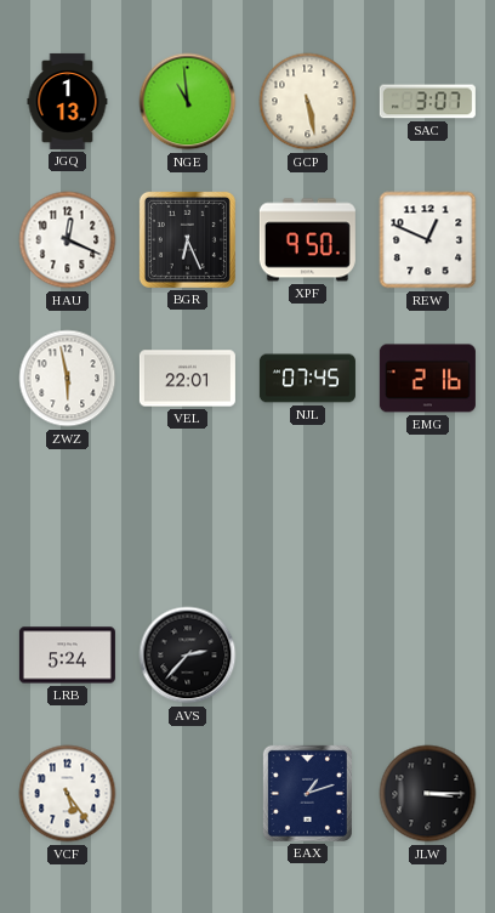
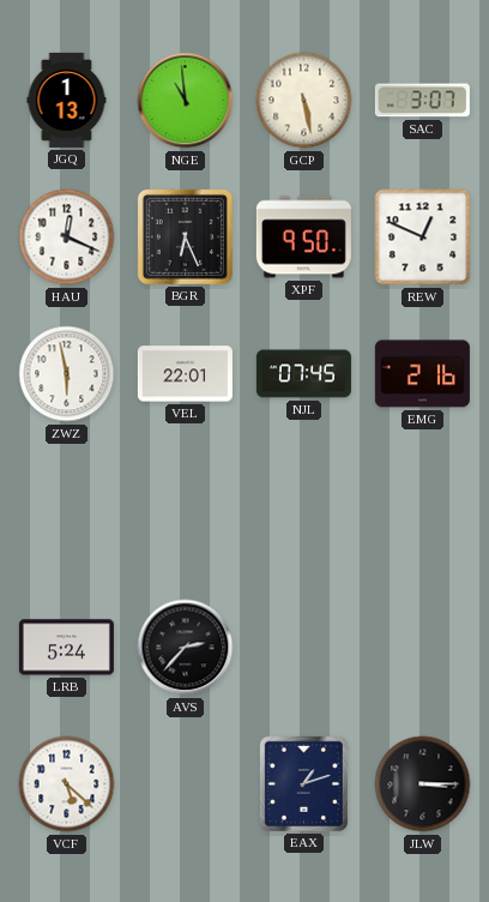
VCF: 5:24 -> 5:22
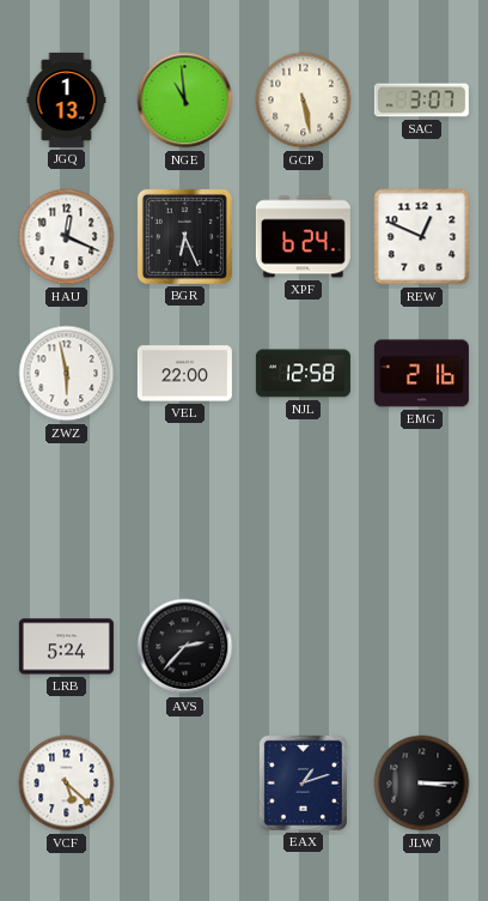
XPF: 9:50 -> 6:24
VEL: 22:01 -> 22:00
NJL: 07:45 -> 12:58
